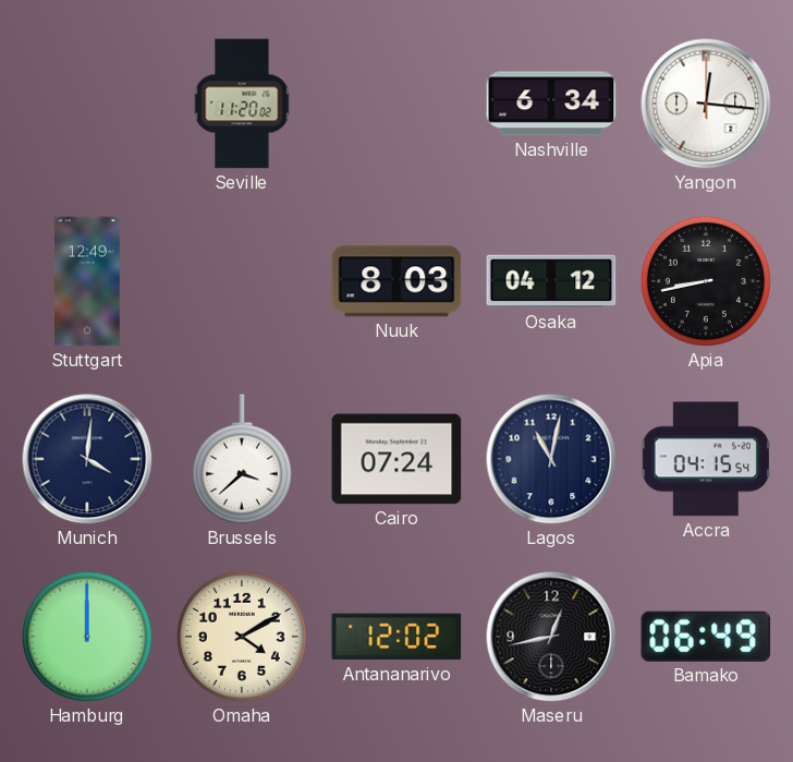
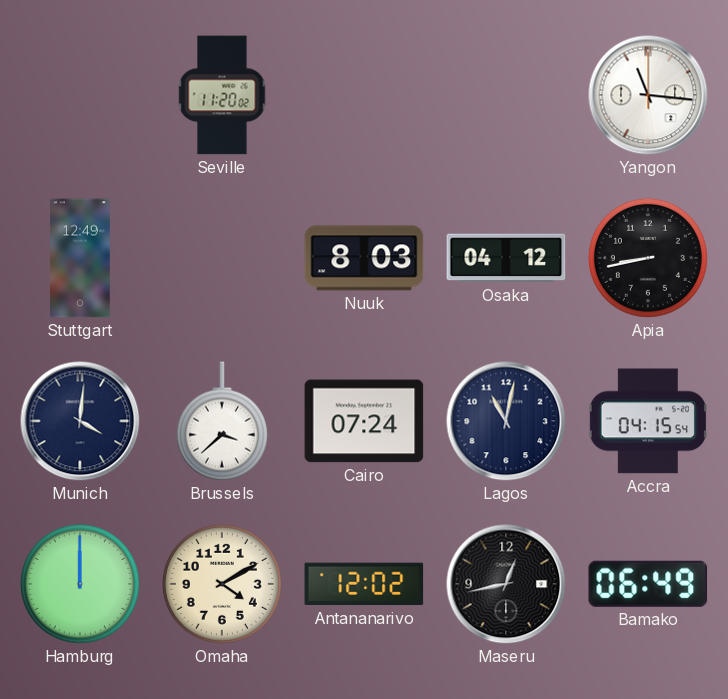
Nashville: 6:34 -> none
Yangon: 12:16 -> 11:16
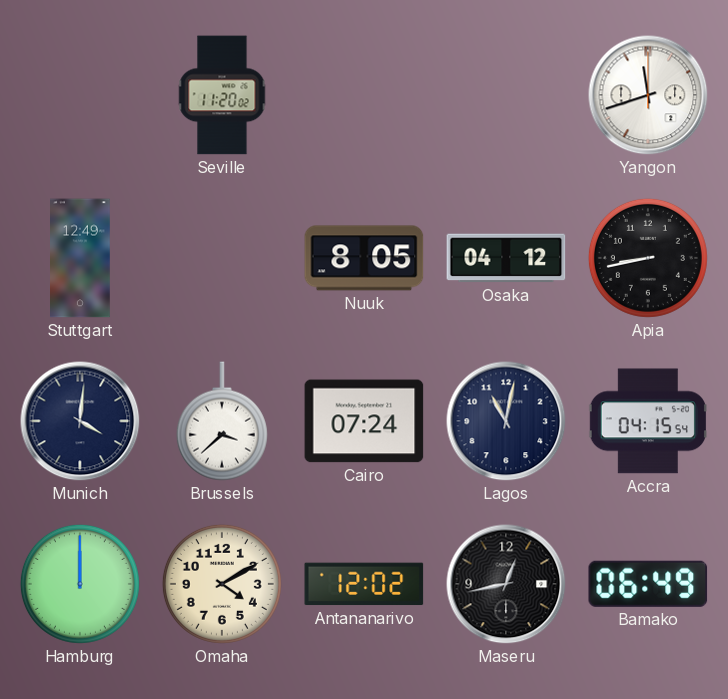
Yangon: 11:16 -> 11:42
Nuuk: 8:03 -> 8:05
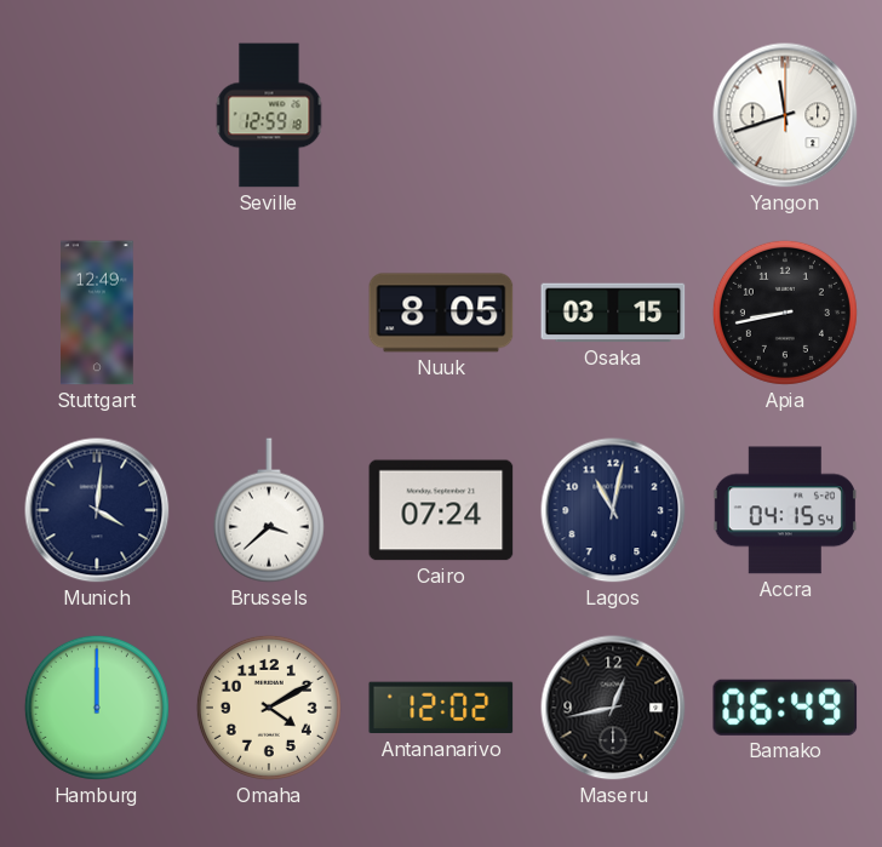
Seville: 11:20 -> 12:59
Osaka: 04:12 -> 03:15
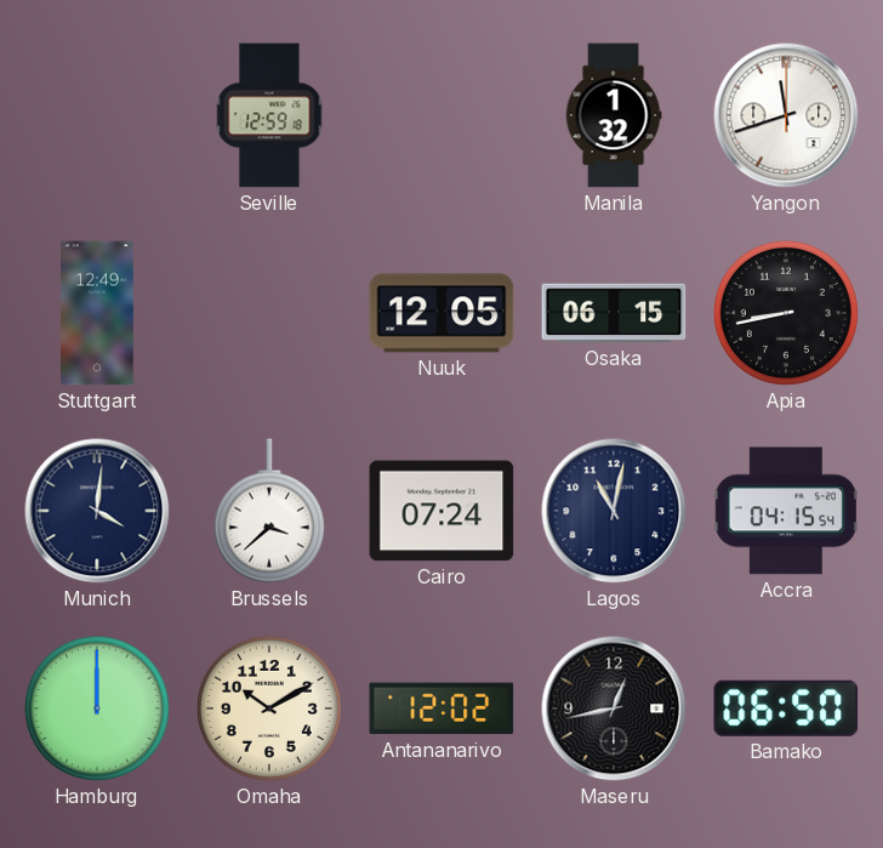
Manila: none -> 1:32
Nuuk: 8:05 -> 12:05
Osaka: 03:15 -> 06:15
Omaha: 4:10 -> 10:10
Bamako: 06:49 -> 06:50
